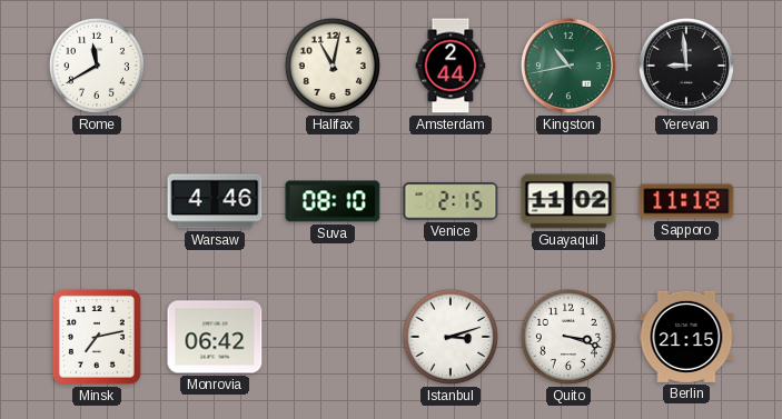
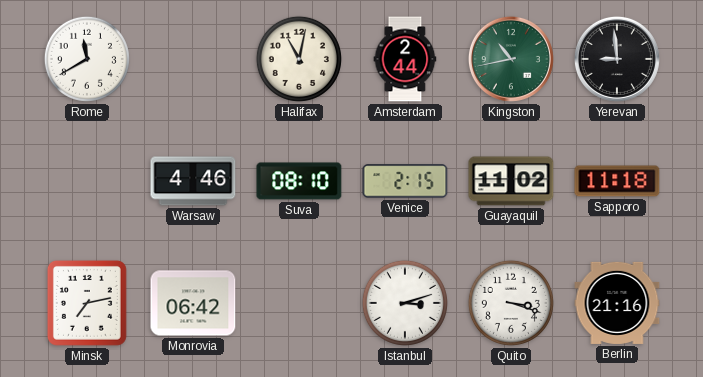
Berlin: 21:15 -> 21:16
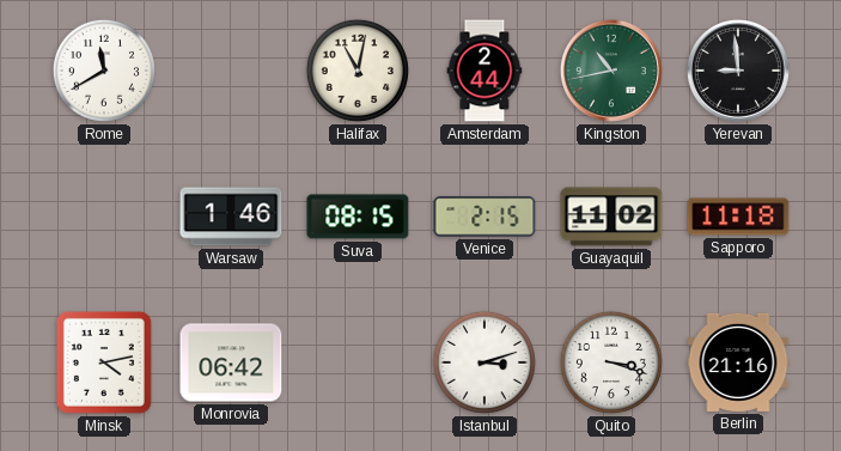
Warsaw: 4:46 -> 1:46
Suva: 08:10 -> 08:15
Minsk: 7:13 -> 4:13
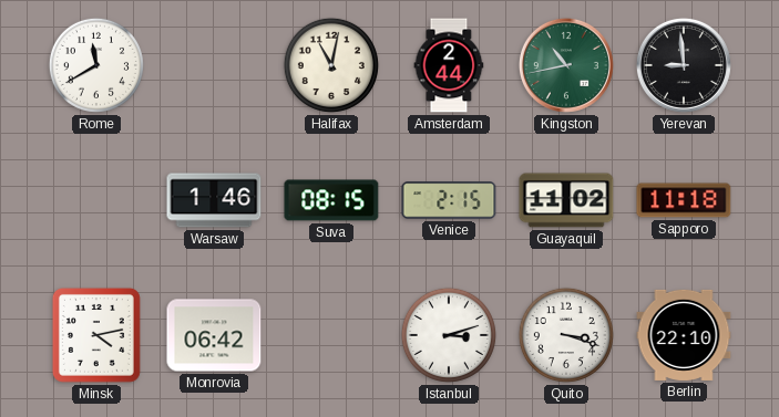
Berlin: 21:16 -> 22:10
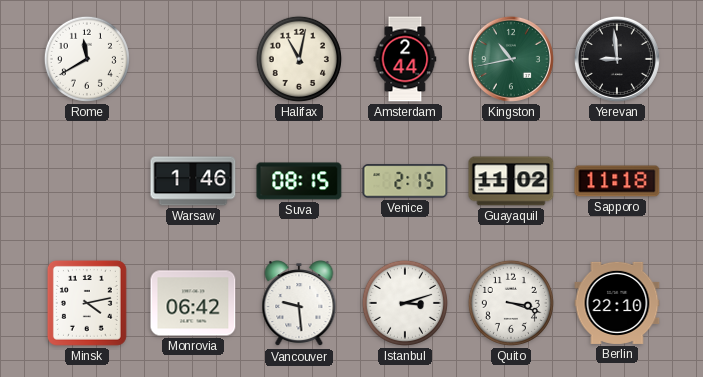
Vancouver: none -> 9:29
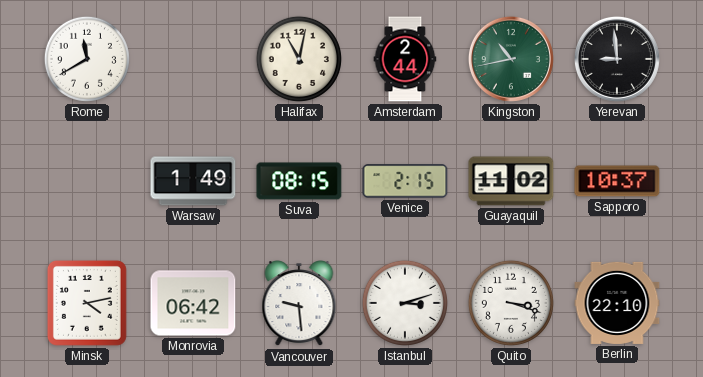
Warsaw: 1:46 -> 1:49
Sapporo: 11:18 -> 10:37
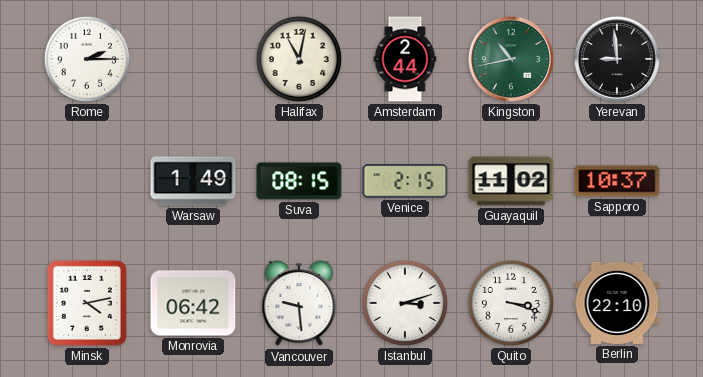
Rome: 11:40 -> 2:15
